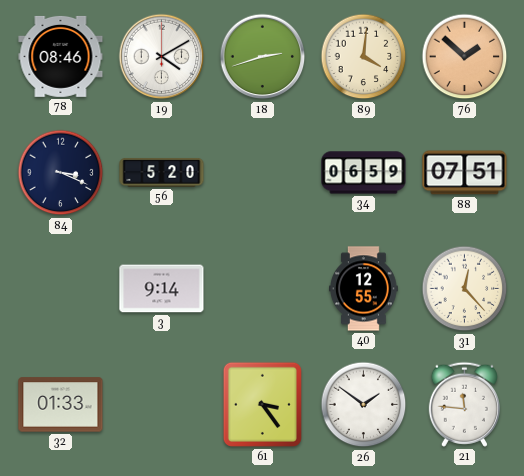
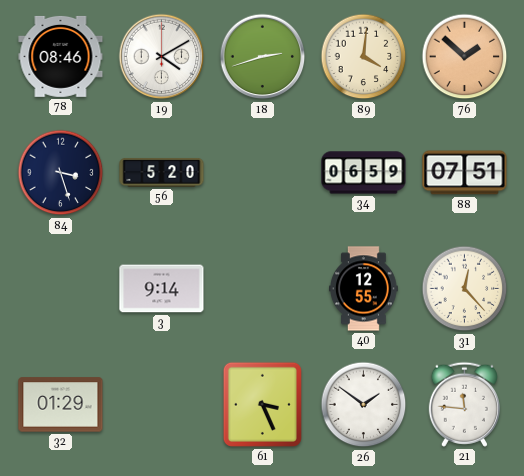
84: 3:19 -> 3:27
32: 01:33 -> 01:29
61: 3:24 -> 3:26
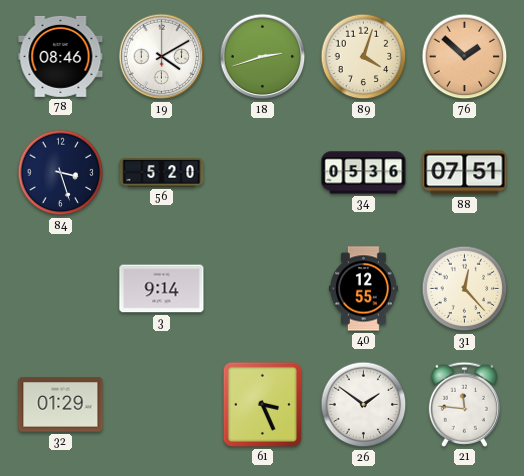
89: 4:01 -> 4:03
34: 06:59 -> 05:36
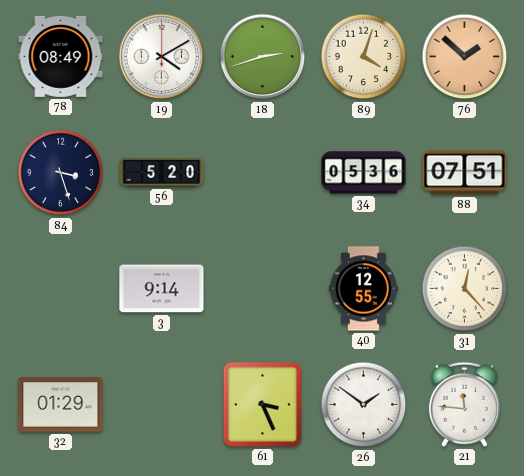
78: 08:46 -> 08:49
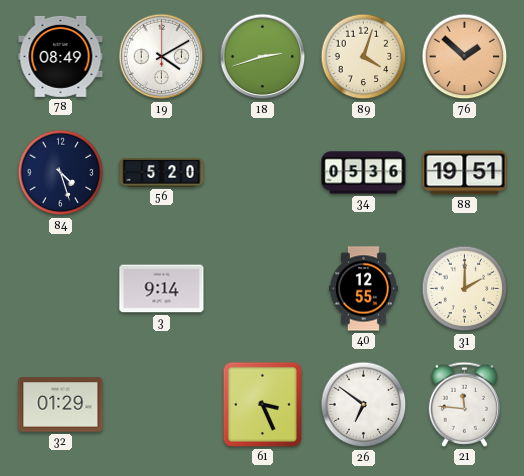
84: 3:27 -> 4:27
88: 07:51 -> 19:51
31: 12:23 -> 2:00
26: 1:51 -> 6:51
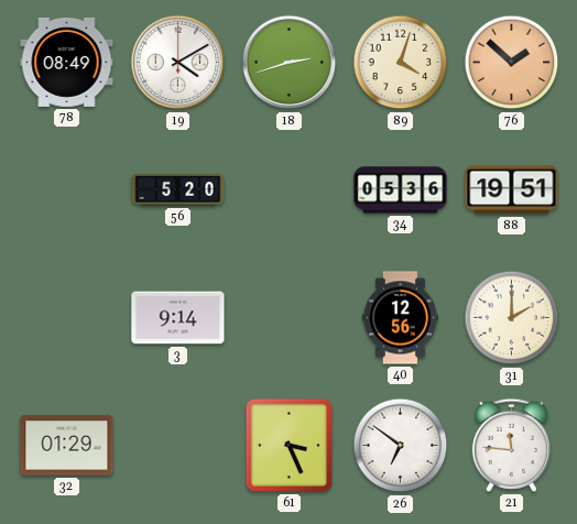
84: 4:27 -> none
40: 12:55 -> 12:56
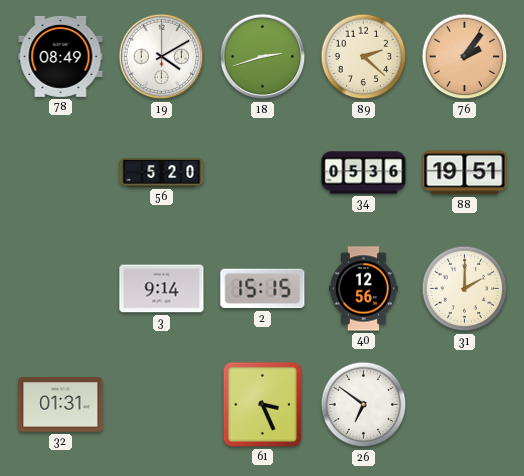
89: 4:03 -> 2:22
76: 1:52 -> 2:06
2: none -> 15:15
32: 01:29 -> 01:31
21: 11:46 -> none
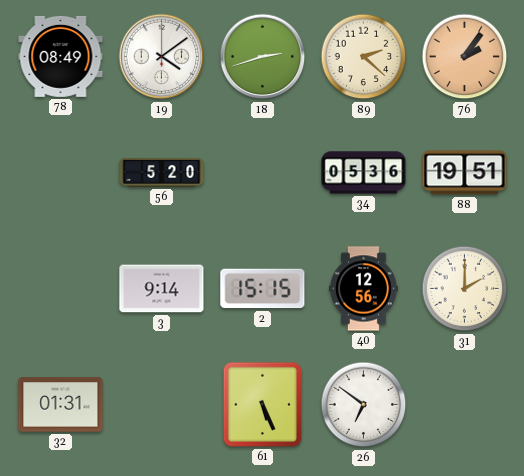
19: 4:10 -> 4:09
61: 3:26 -> 5:26
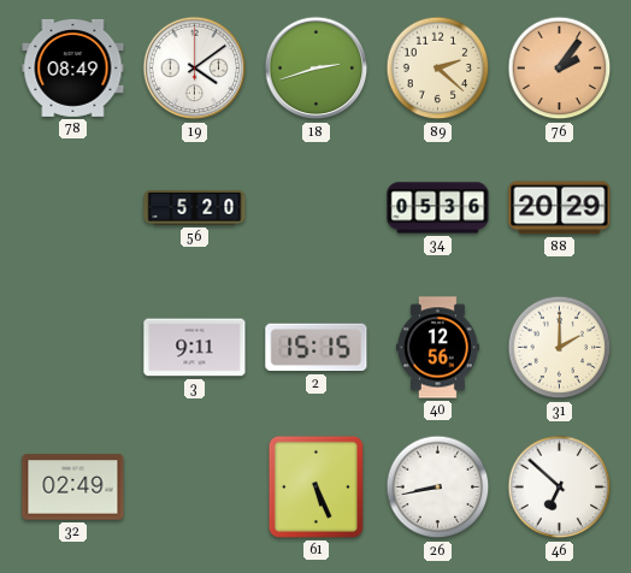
88: 19:51 -> 20:29
3: 9:14 -> 9:11
32: 01:31 -> 02:49
26: 6:51 -> 8:43
46: none -> 6:52
